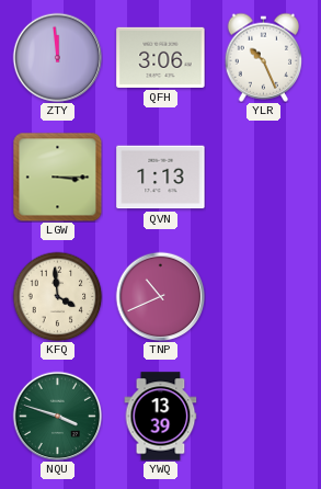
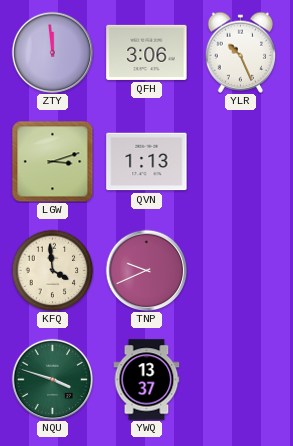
LGW: 3:15 -> 3:12
TNP: 10:41 -> 9:41
YWQ: 13:39 -> 13:37
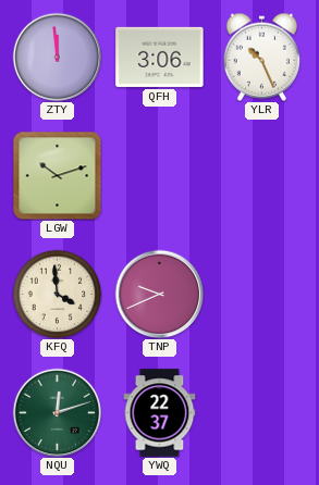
LGW: 3:12 -> 10:12
QVN: 1:13 -> none
NQU: 3:48 -> 12:12
YWQ: 13:37 -> 22:37
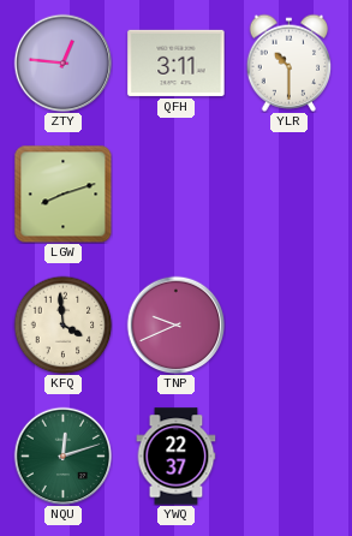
ZTY: 11:59 -> 12:46
QFH: 3:06 -> 3:11
YLR: 10:26 -> 10:30
LGW: 10:12 -> 8:12
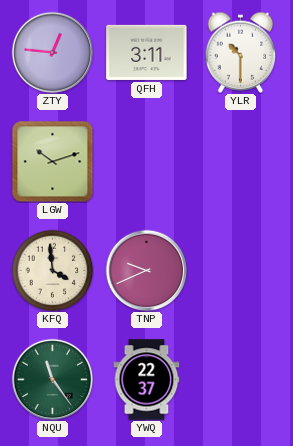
LGW: 8:12 -> 10:12
NQU: 12:12 -> 11:24
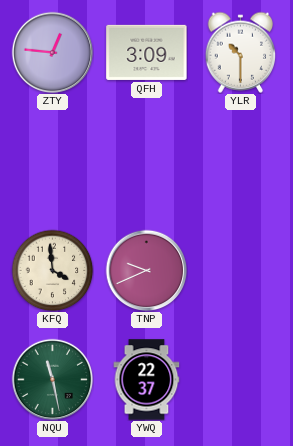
QFH: 3:11 -> 3:09
LGW: 10:12 -> none
NQU: 11:24 -> 11:28
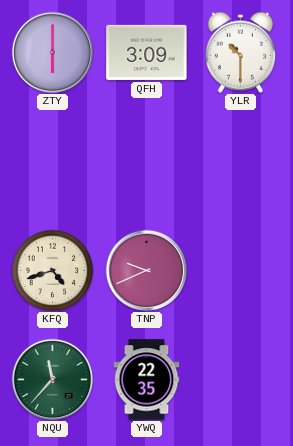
ZTY: 12:46 -> 6:00
KFQ: 3:59 -> 4:42
NQU: 11:28 -> 11:37
YWQ: 22:37 -> 22:35
